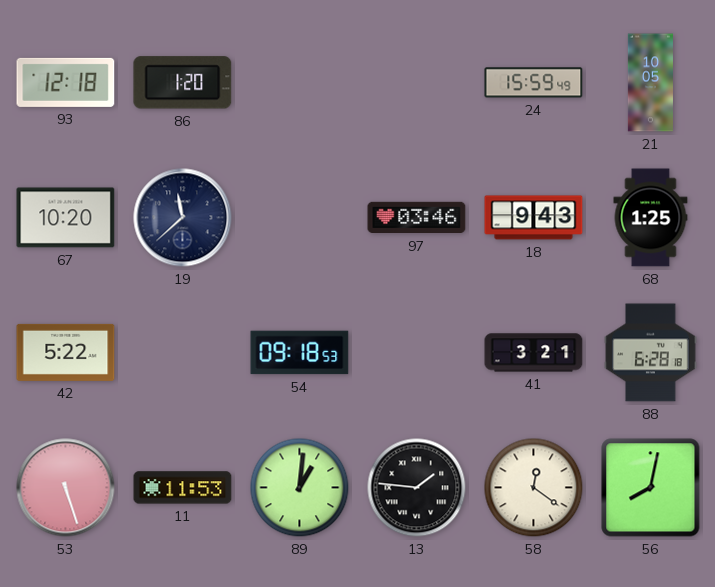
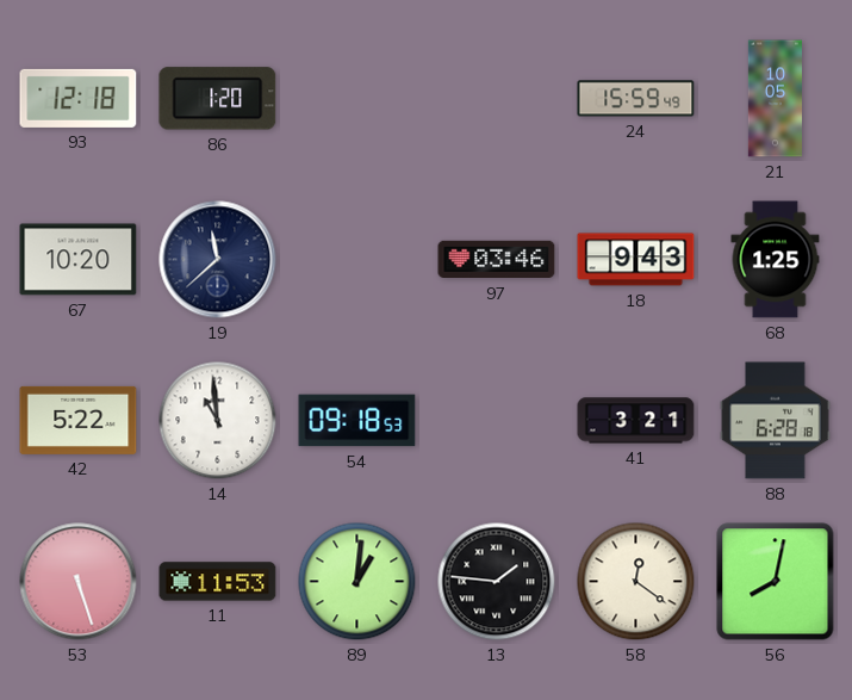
14: none -> 10:59
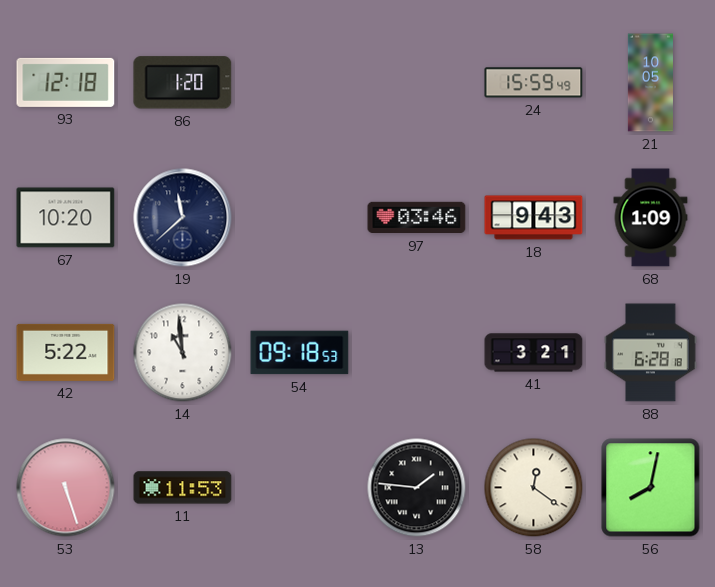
68: 1:25 -> 1:09
89: 1:01 -> none
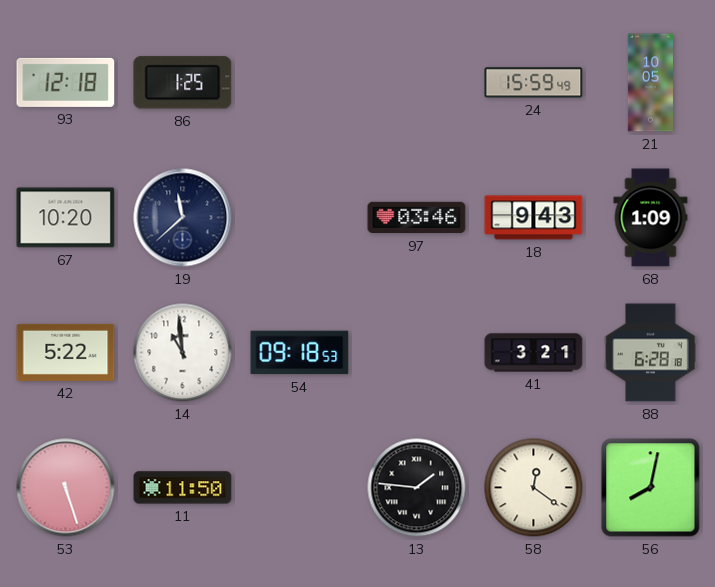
86: 1:20 -> 1:25
11: 11:53 -> 11:50
